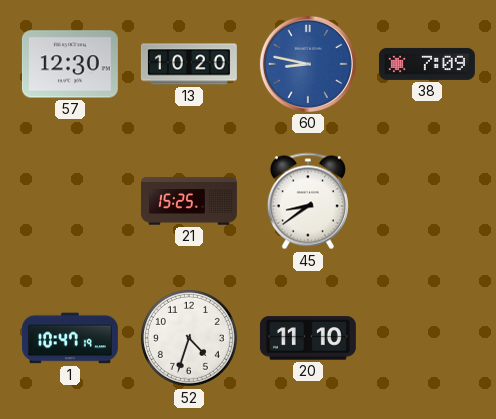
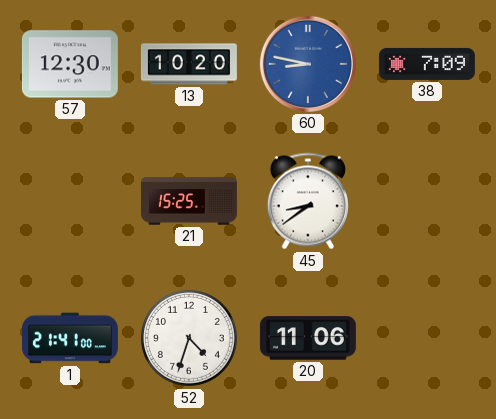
1: 10:47 -> 21:41
20: 11:10 -> 11:06
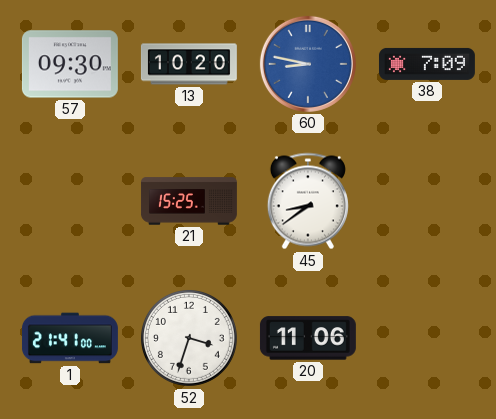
57: 12:30 -> 09:30
52: 4:33 -> 3:33
